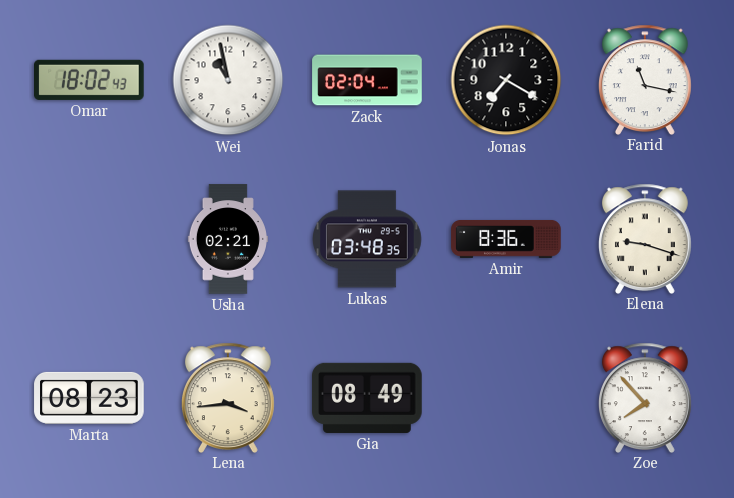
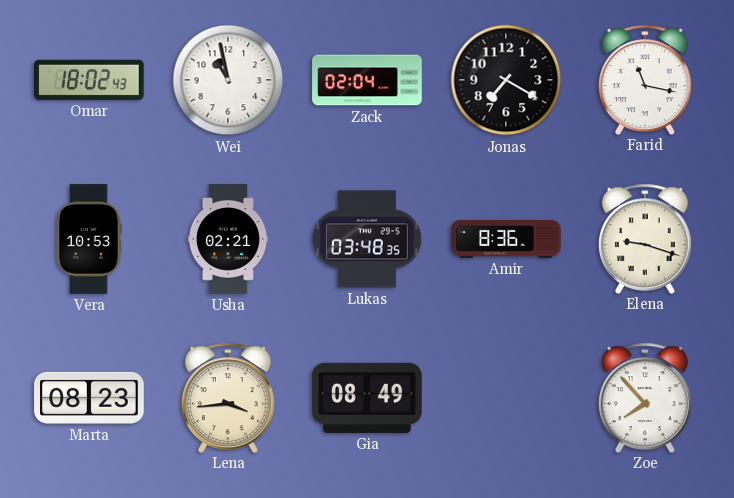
Vera: none -> 10:53
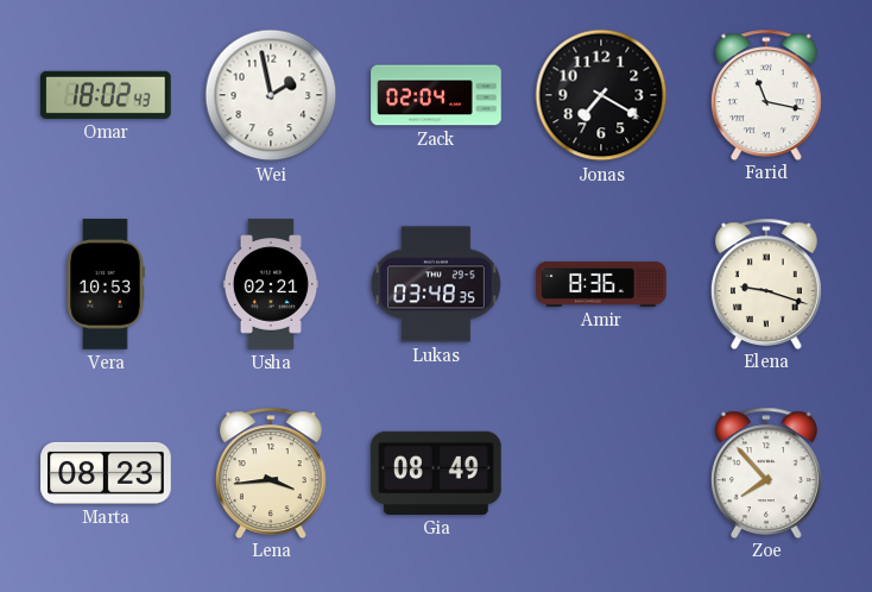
Wei: 10:58 -> 1:58
